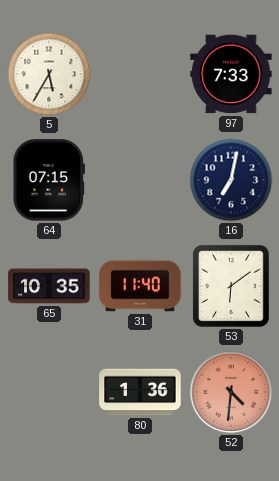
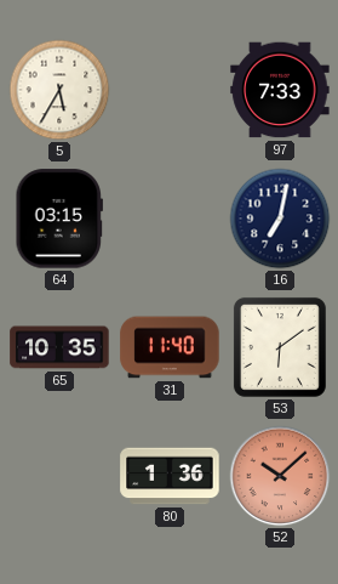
64: 07:15 -> 03:15
52: 4:31 -> 10:08
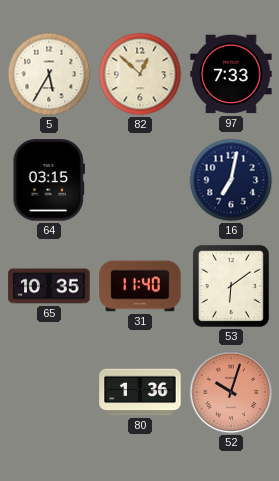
82: none -> 12:52
52: 10:08 -> 10:03
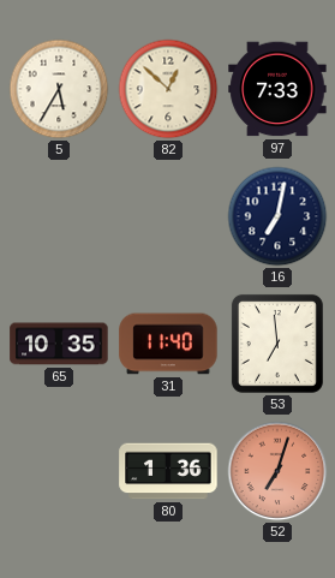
64: 03:15 -> none
53: 6:09 -> 6:59
52: 10:03 -> 7:03
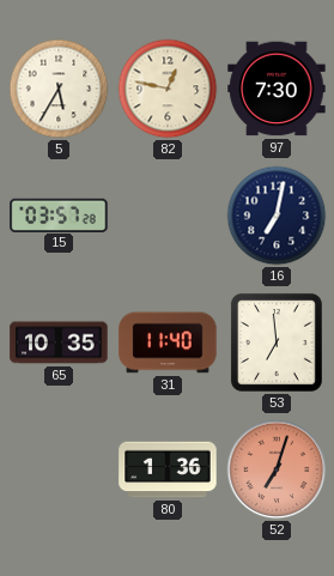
82: 12:52 -> 12:47
97: 7:33 -> 7:30
15: none -> 03:57
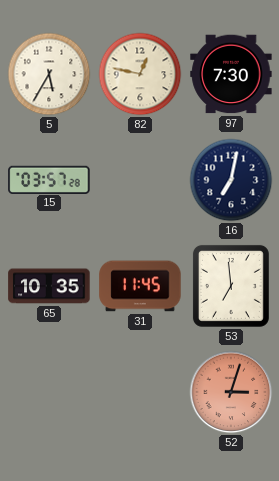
31: 11:40 -> 11:45
80: 1:36 -> none
52: 7:03 -> 3:03
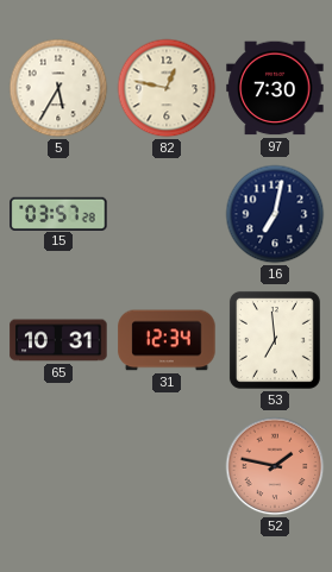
65: 10:35 -> 10:31
31: 11:45 -> 12:34
52: 3:03 -> 1:47
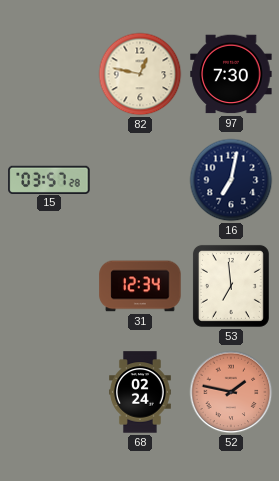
5: 5:35 -> none
65: 10:31 -> none
68: none -> 02:24
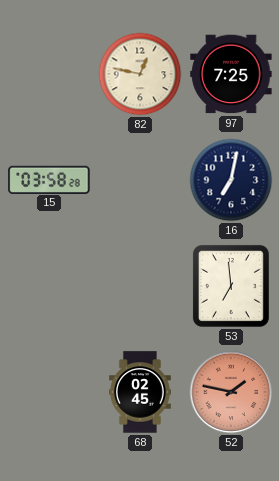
97: 7:30 -> 7:25
15: 03:57 -> 03:58
31: 12:34 -> none
68: 02:24 -> 02:45
